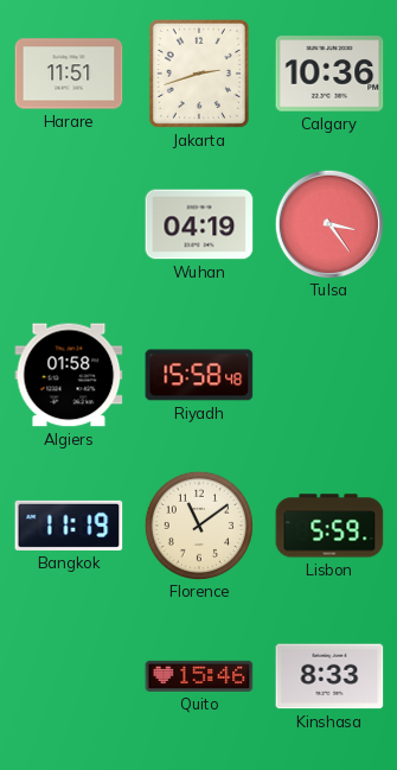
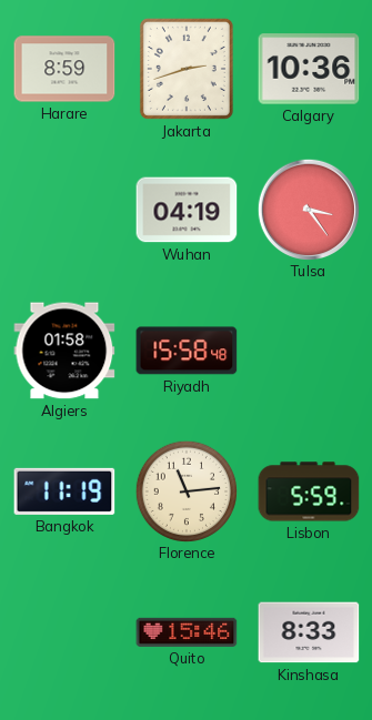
Harare: 11:51 -> 8:59
Florence: 11:09 -> 11:14
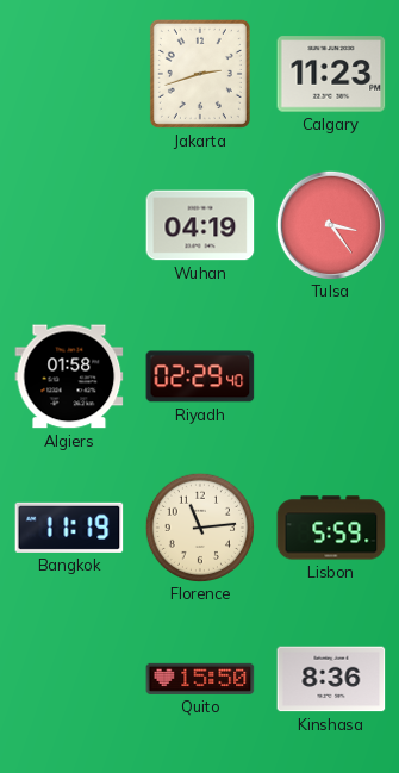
Harare: 8:59 -> none
Calgary: 10:36 -> 11:23
Riyadh: 15:58 -> 02:29
Quito: 15:46 -> 15:50
Kinshasa: 8:33 -> 8:36
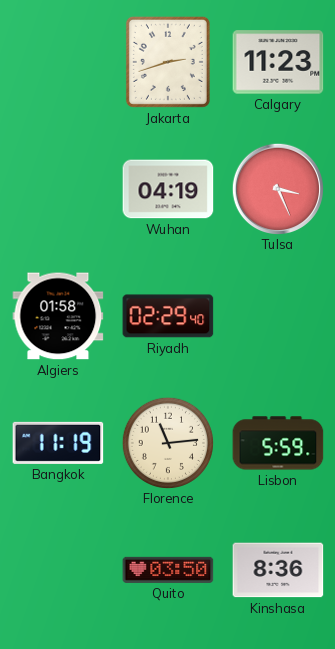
Tulsa: 3:24 -> 3:26
Quito: 15:50 -> 03:50
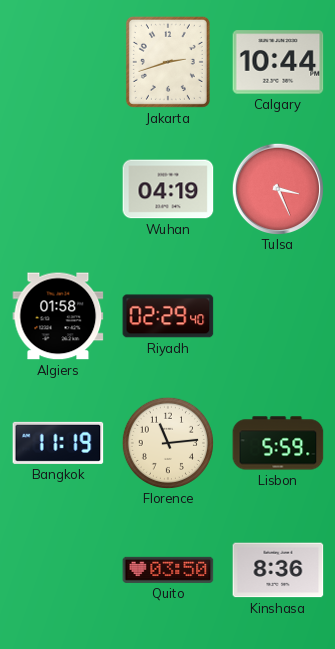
Calgary: 11:23 -> 10:44
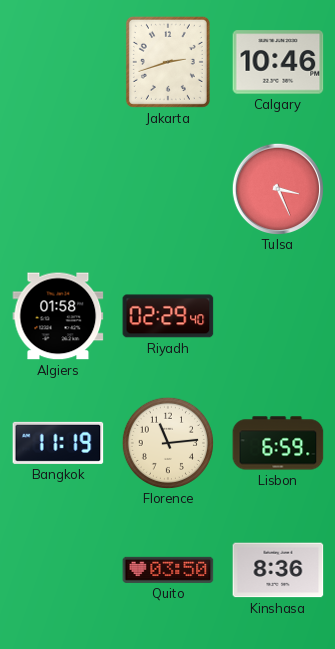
Calgary: 10:44 -> 10:46
Wuhan: 04:19 -> none
Lisbon: 5:59 -> 6:59
